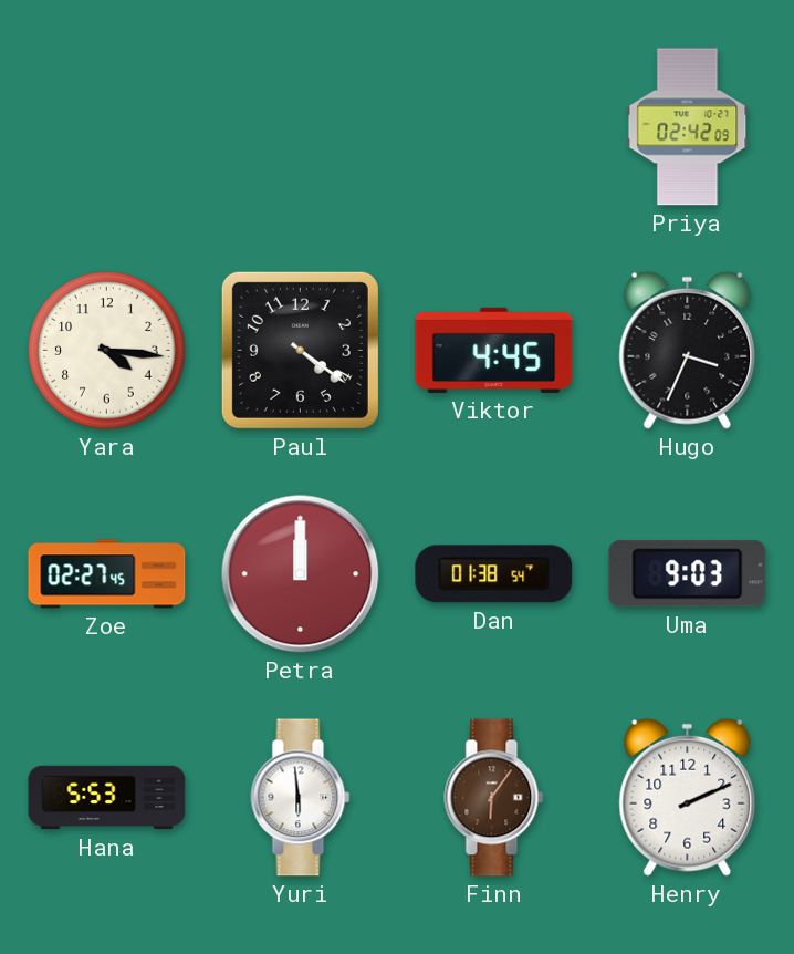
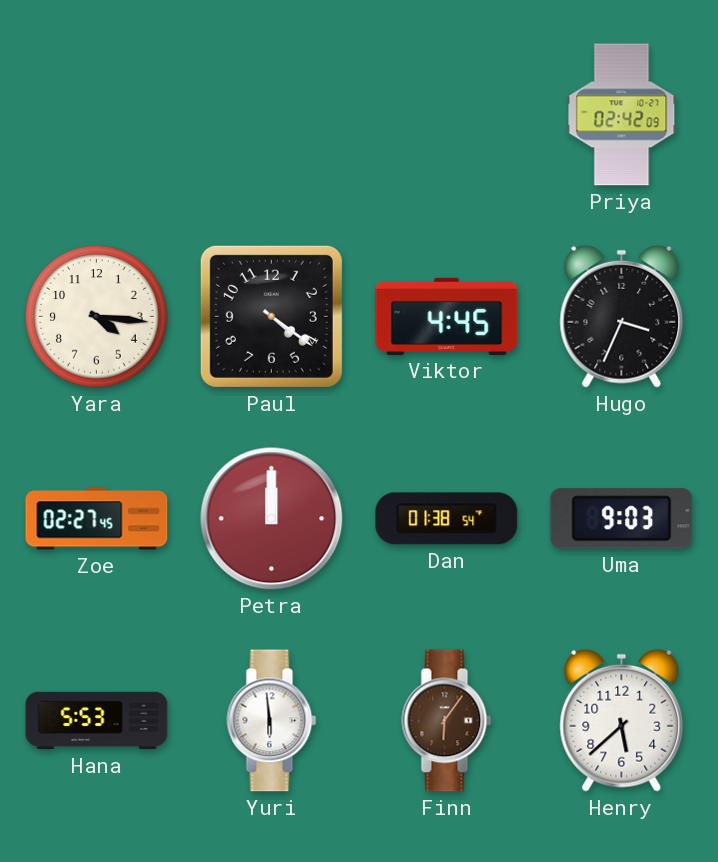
Henry: 2:11 -> 5:38
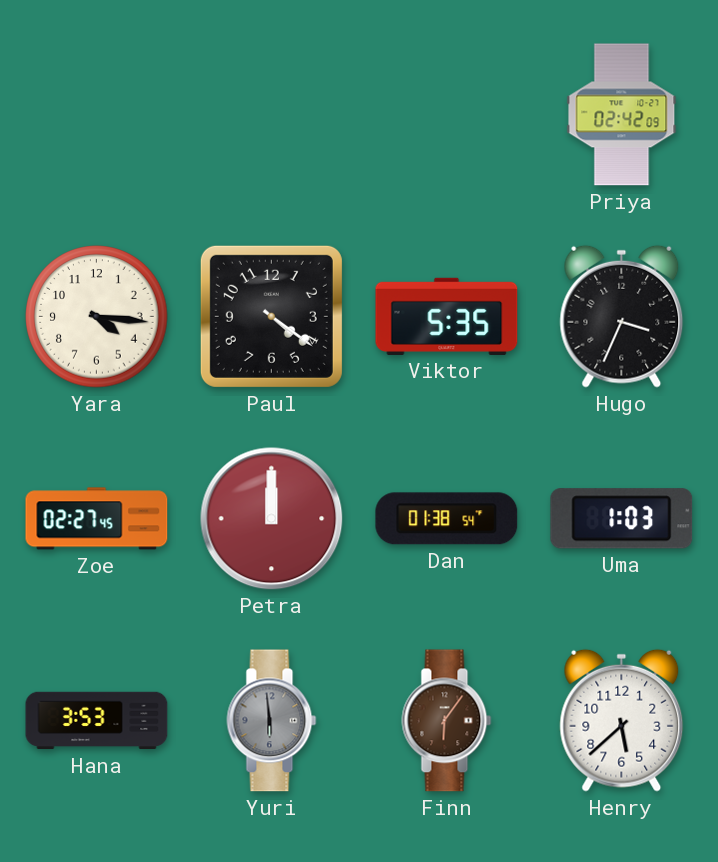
Viktor: 4:45 -> 5:35
Uma: 9:03 -> 1:03
Hana: 5:53 -> 3:53
Yuri dial: white -> grey
